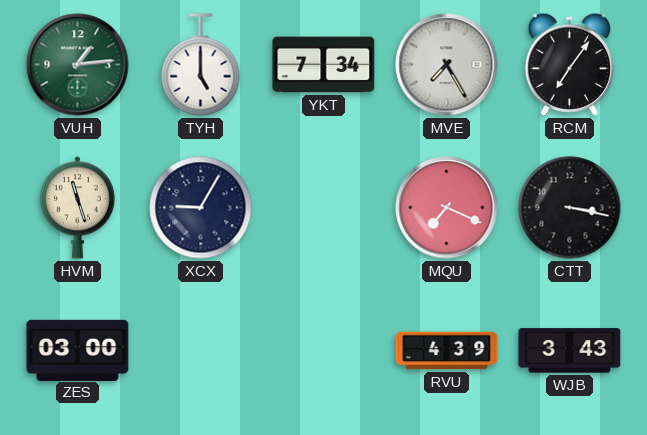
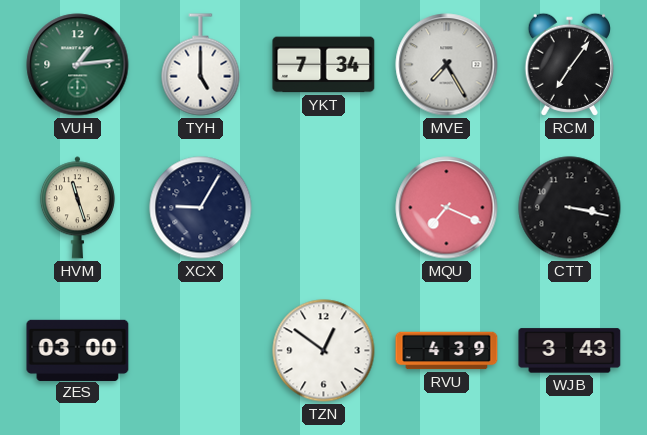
TZN: none -> 12:51
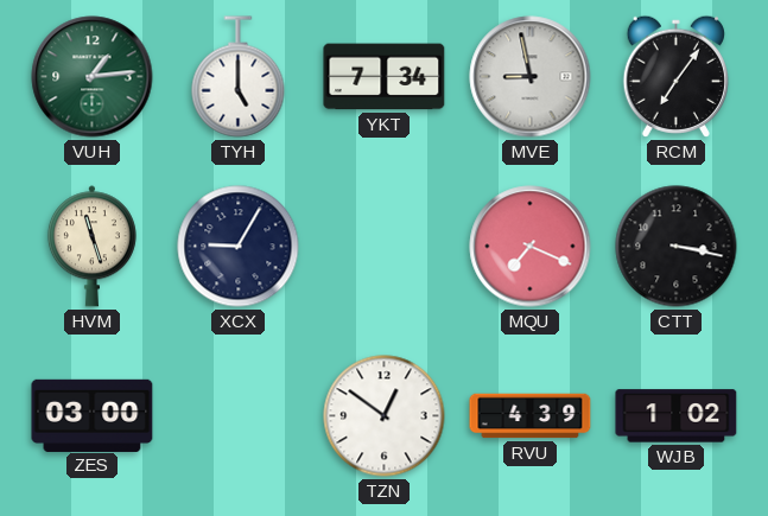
MVE: 7:25 -> 8:58
WJB: 3:43 -> 1:02
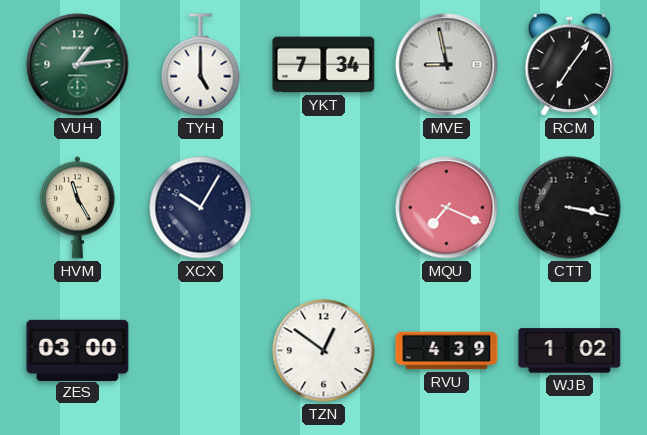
HVM: 11:27 -> 11:25
XCX: 9:05 -> 10:05
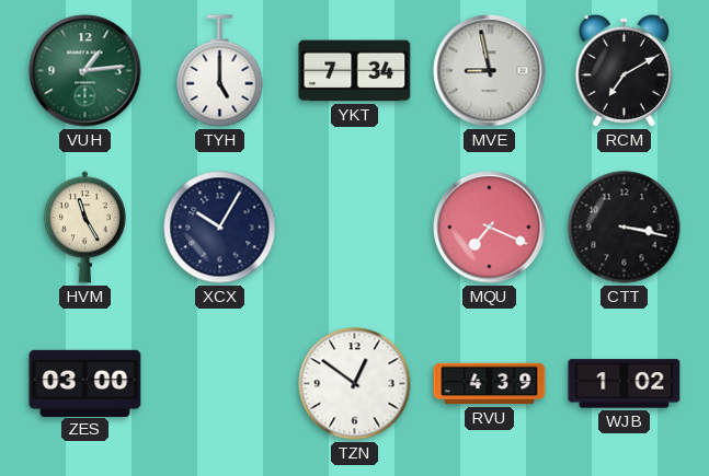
RCM: 7:06 -> 7:10
